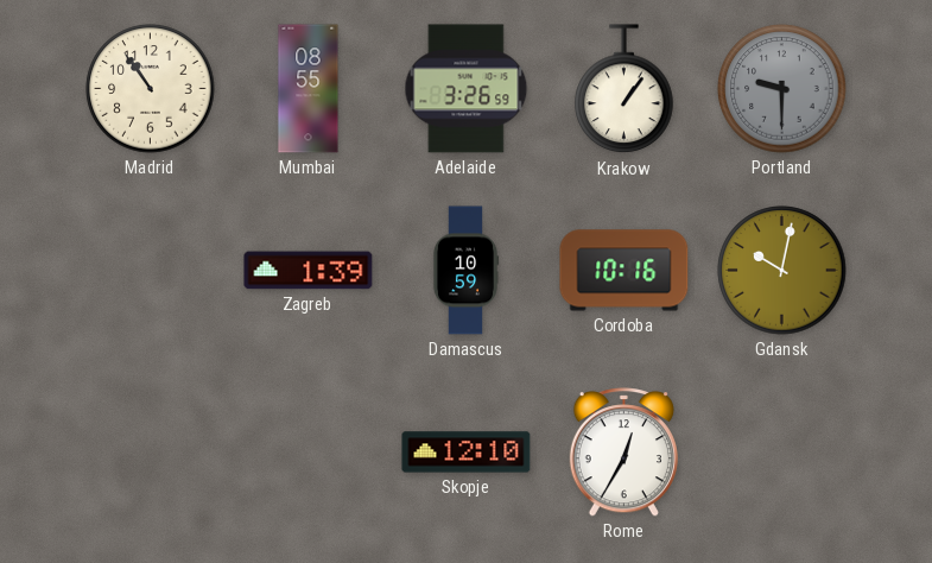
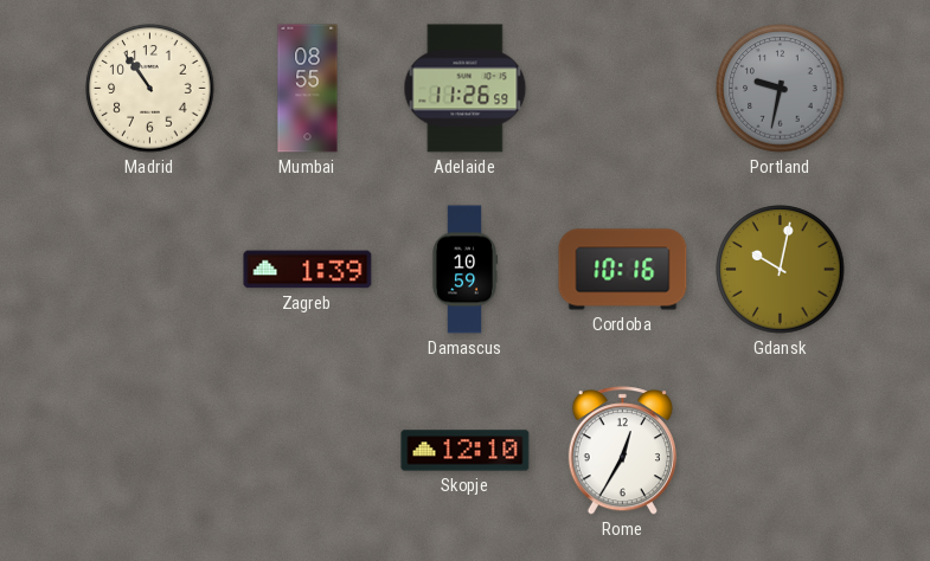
Adelaide: 3:26 -> 11:26
Krakow: 1:06 -> none
Portland: 9:30 -> 9:32
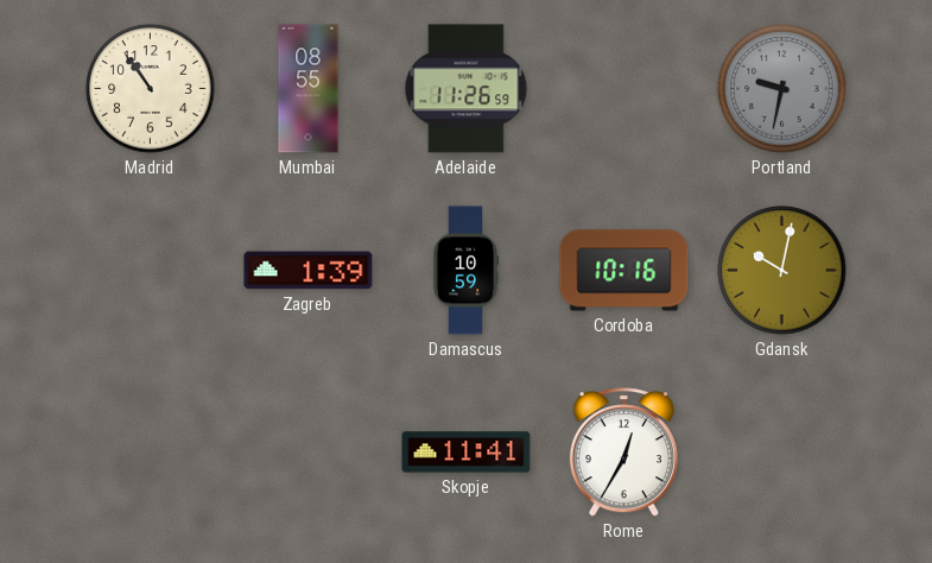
Skopje: 12:10 -> 11:41
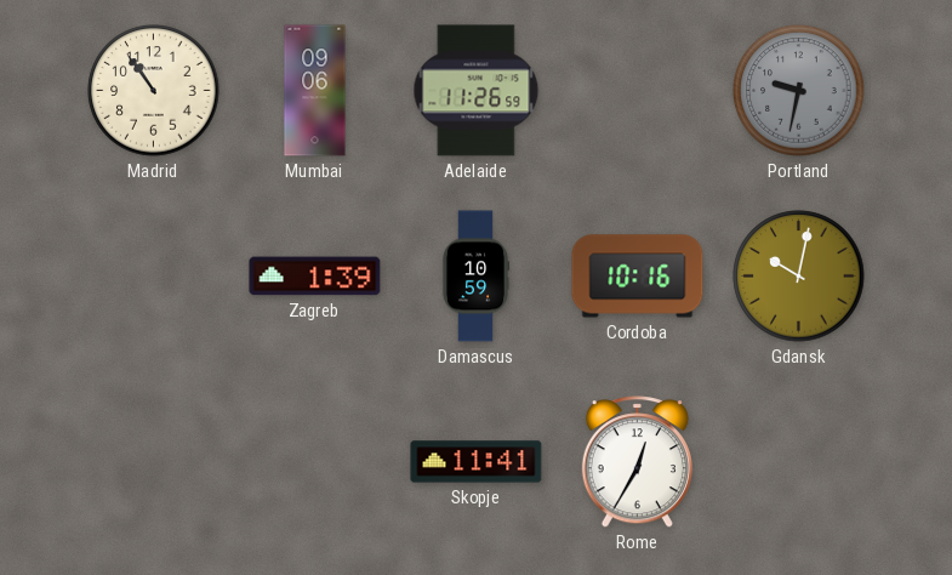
Mumbai: 08:55 -> 09:06
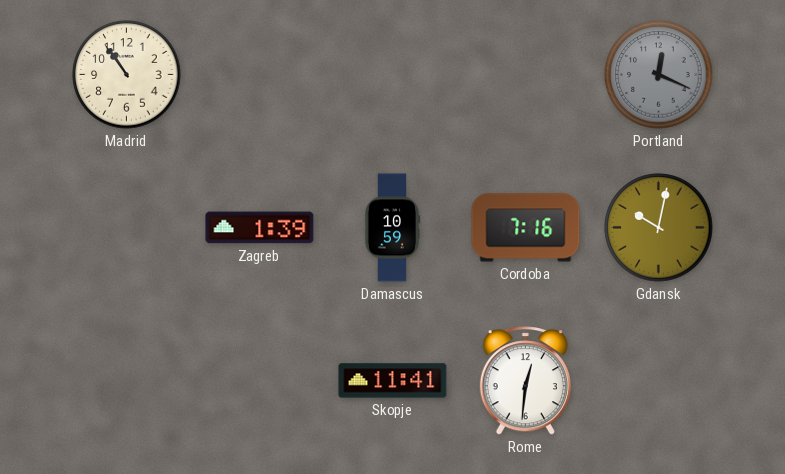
Mumbai: 09:06 -> none
Adelaide: 11:26 -> none
Portland: 9:32 -> 12:19
Cordoba: 10:16 -> 7:16
Rome: 12:35 -> 12:31
